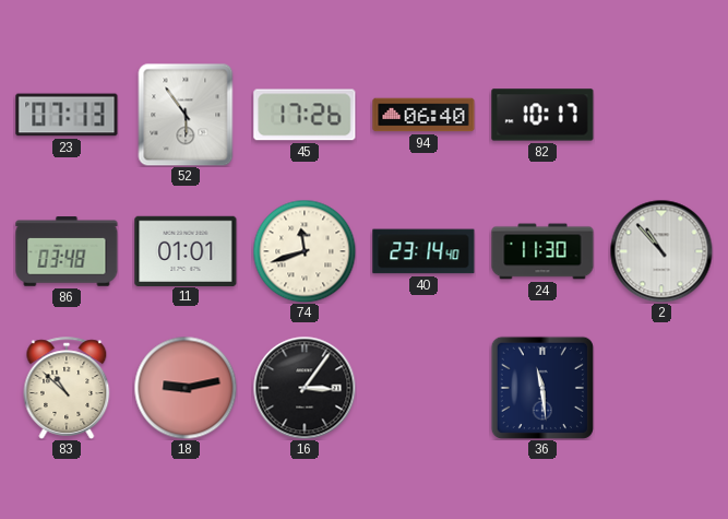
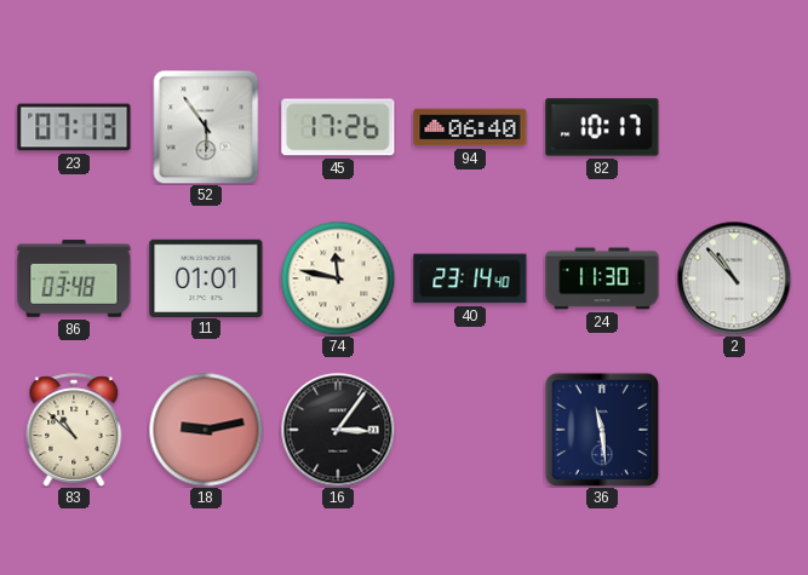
74: 11:42 -> 11:47
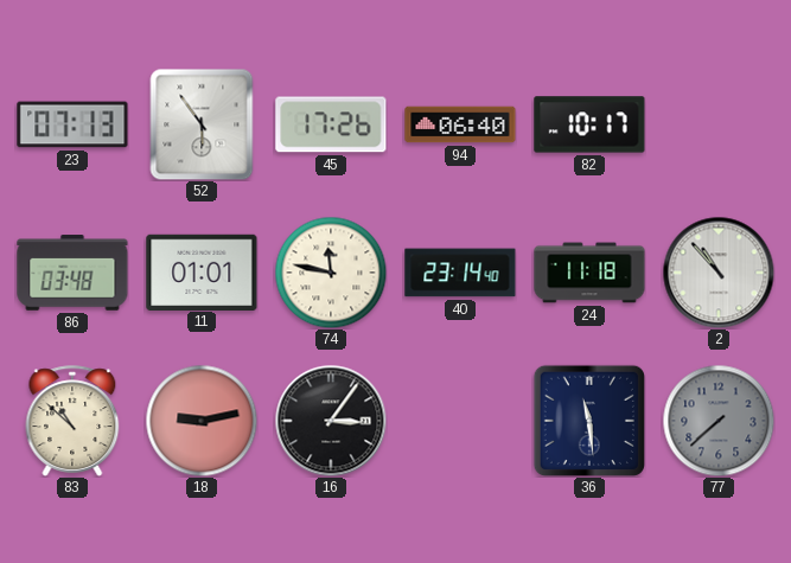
24: 11:30 -> 11:18
77: none -> 7:38
